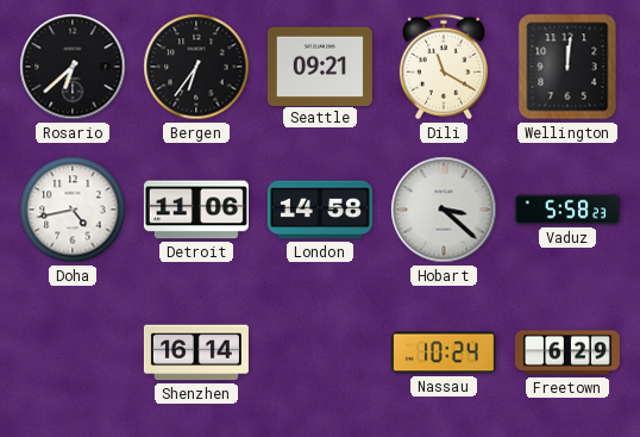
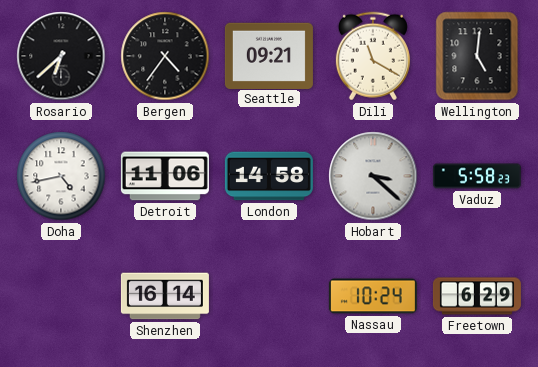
Bergen: 6:36 -> 4:36
Wellington: 12:01 -> 5:01
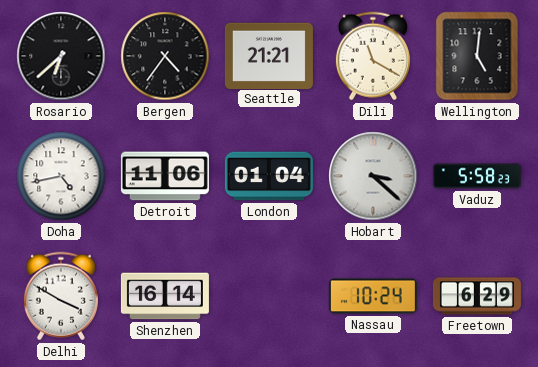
Seattle: 09:21 -> 21:21
London: 14:58 -> 01:04
Delhi: none -> 3:50
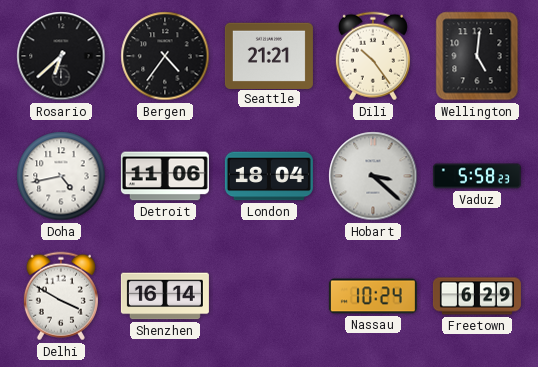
Dili: 11:20 -> 10:24
London: 01:04 -> 18:04
